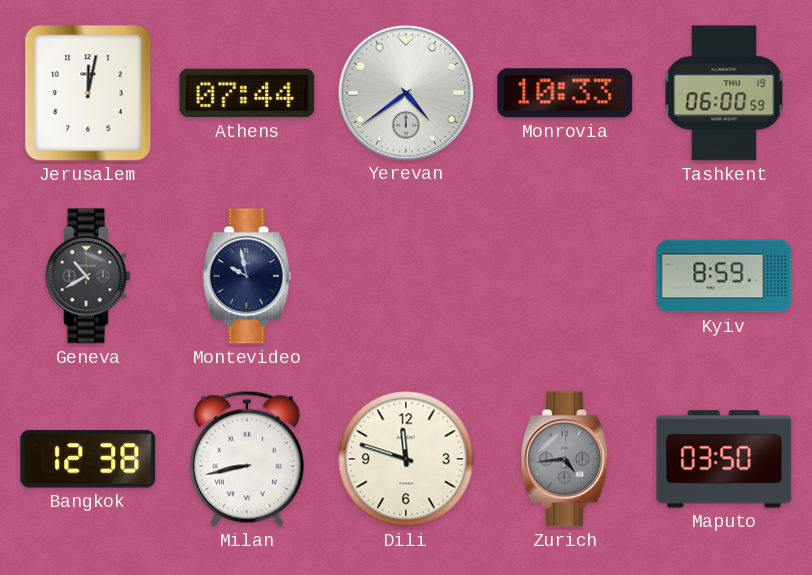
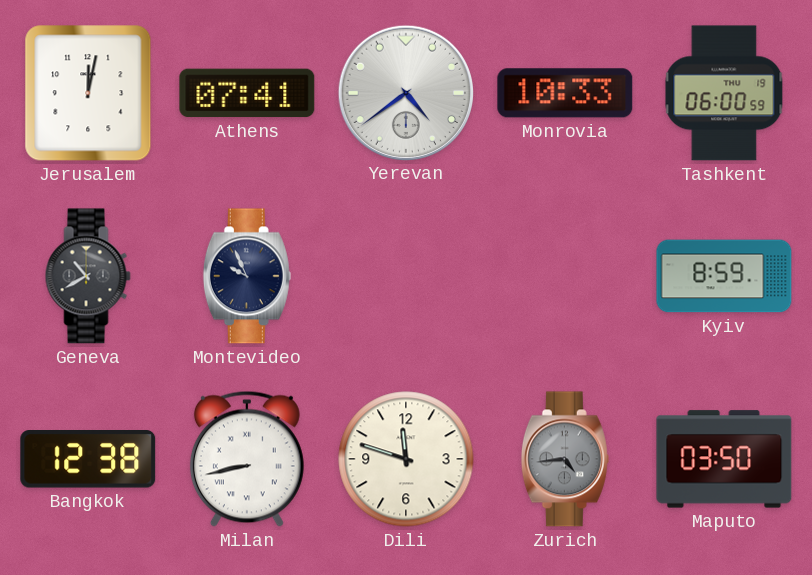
Athens: 07:44 -> 07:41
Montevideo: 9:58 -> 9:56
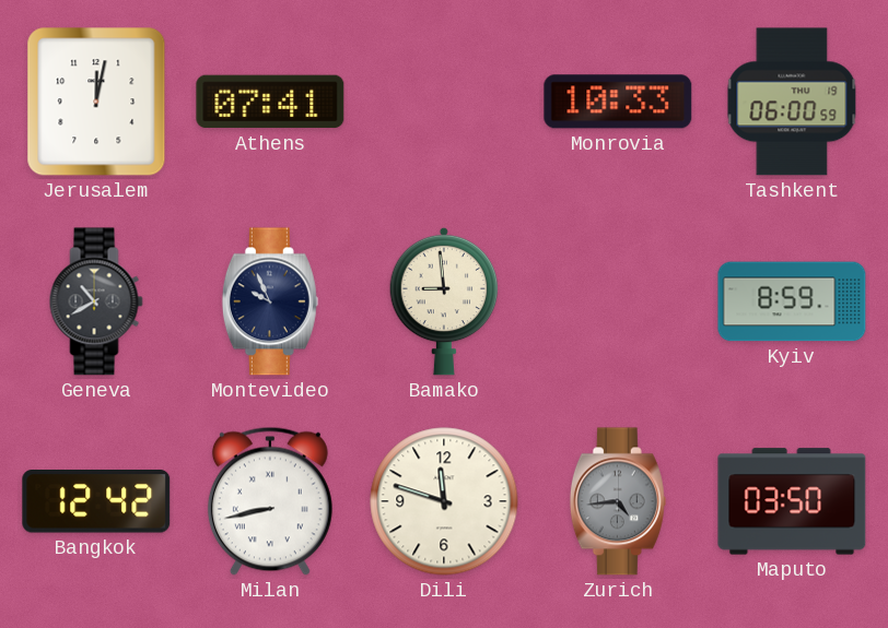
Yerevan: 4:39 -> none
Bamako: none -> 8:59
Bangkok: 12:38 -> 12:42
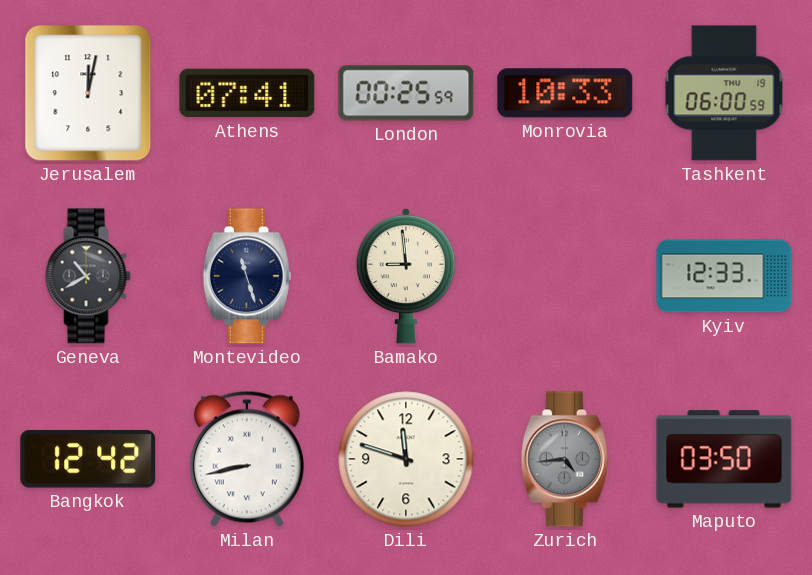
London: none -> 00:25
Montevideo: 9:56 -> 11:27
Kyiv: 8:59 -> 12:33
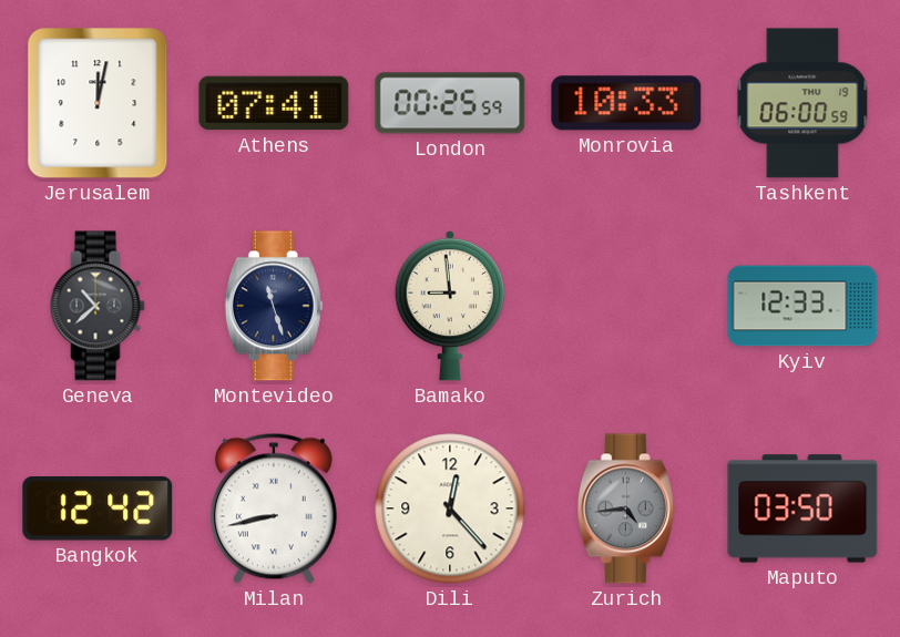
Geneva: 10:40 -> 10:38
Dili: 11:48 -> 12:23
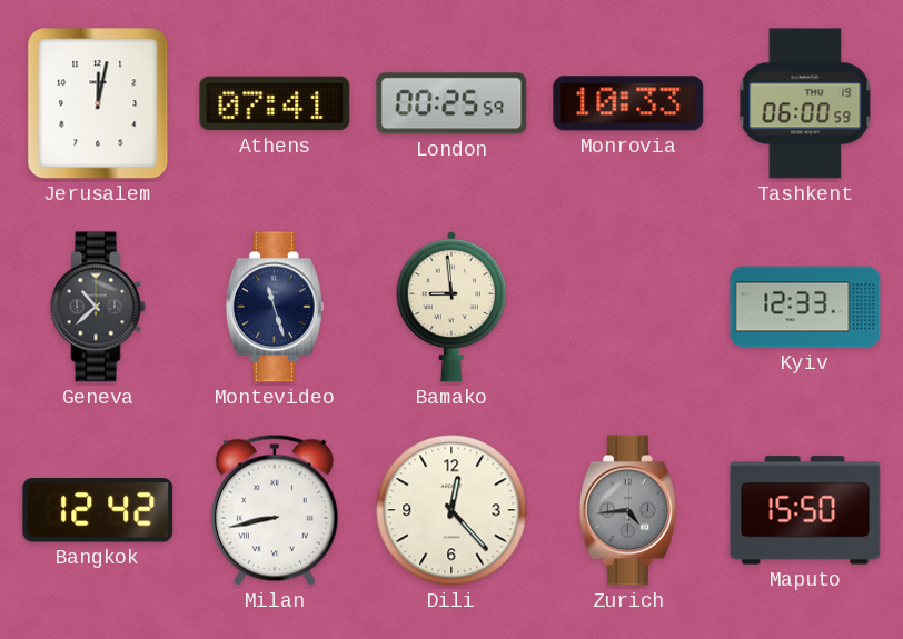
Maputo: 03:50 -> 15:50
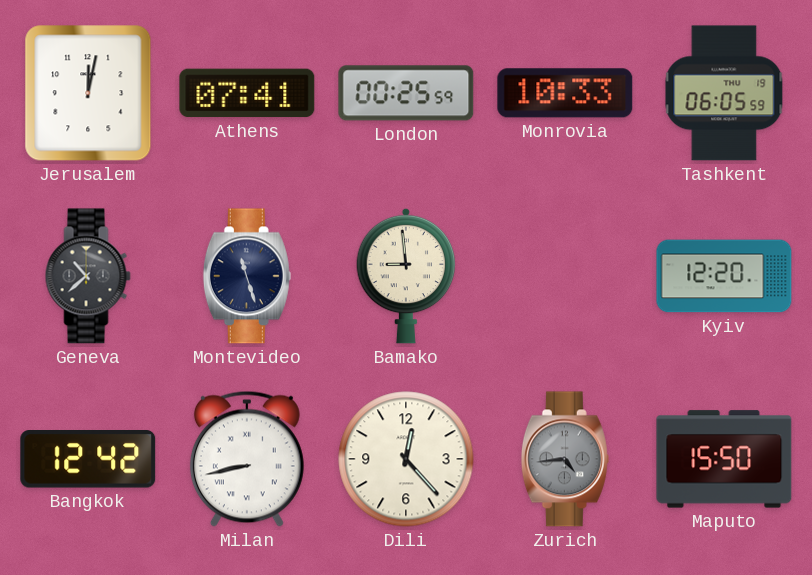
Tashkent: 06:00 -> 06:05
Kyiv: 12:33 -> 12:20
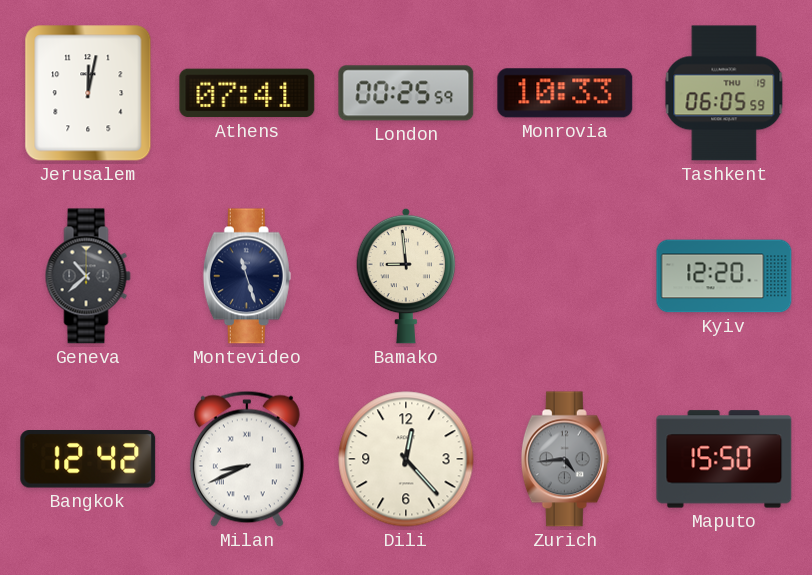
Milan: 8:43 -> 8:41
